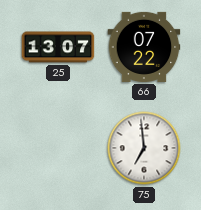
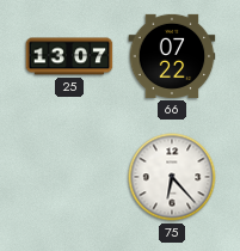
75: 6:59 -> 6:23
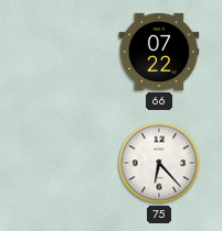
25: 13:07 -> none
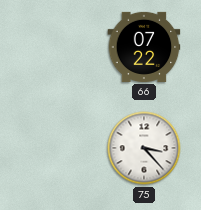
75: 6:23 -> 3:23
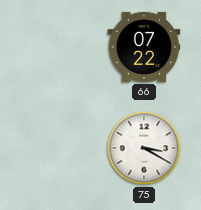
75: 3:23 -> 3:20
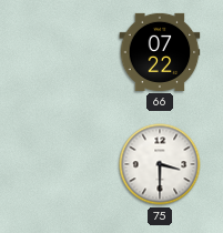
75: 3:20 -> 3:30
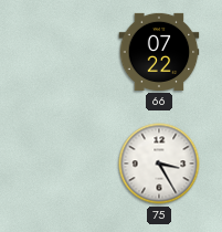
75: 3:30 -> 3:25
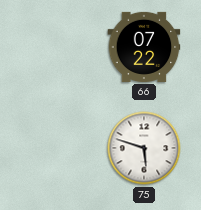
75: 3:25 -> 5:48
